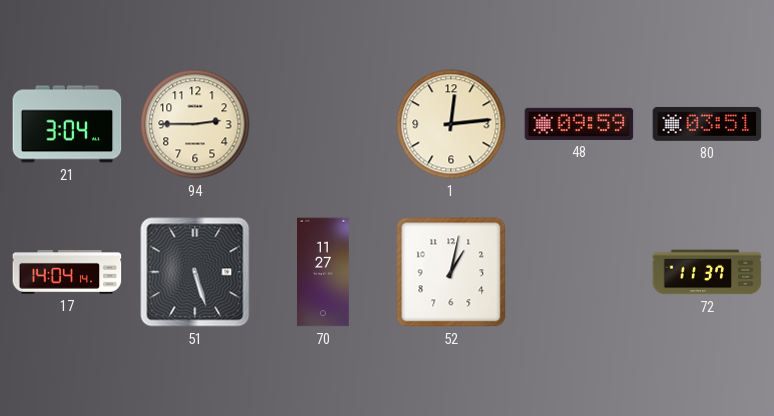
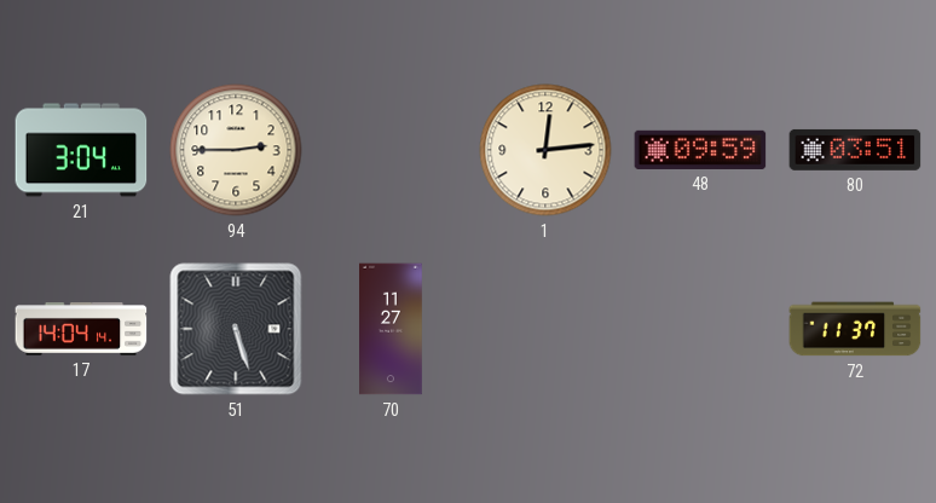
52: 1:02 -> none
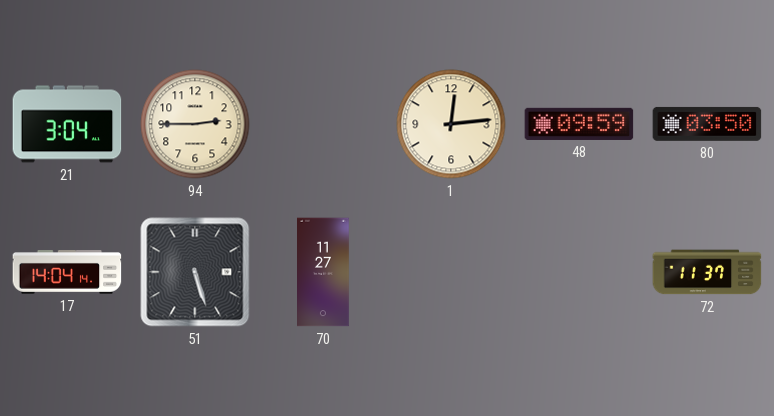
80: 03:51 -> 03:50
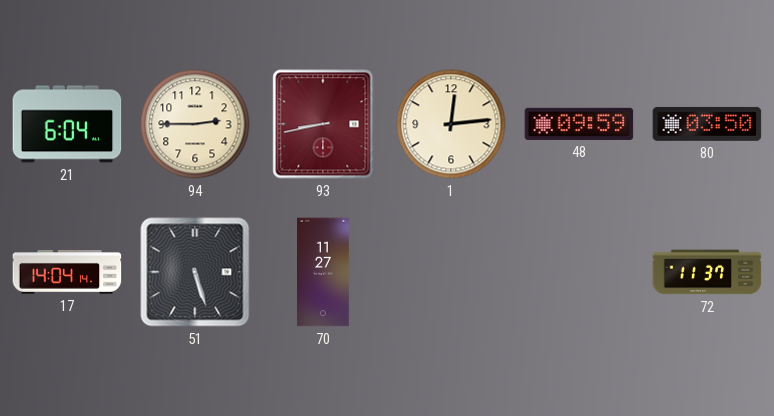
21: 3:04 -> 6:04
93: none -> 8:43
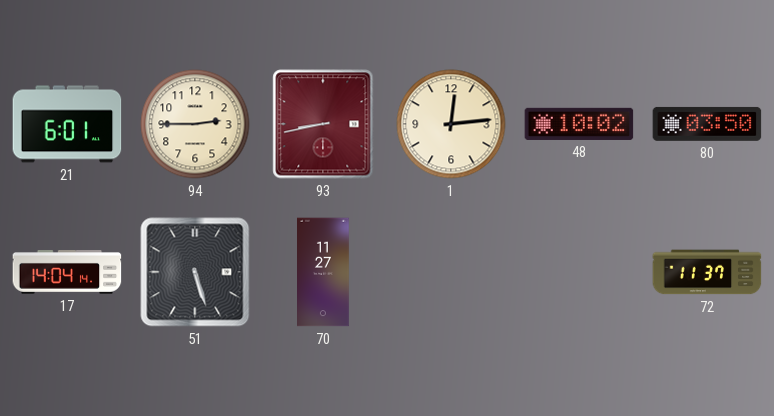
21: 6:04 -> 6:01
48: 09:59 -> 10:02
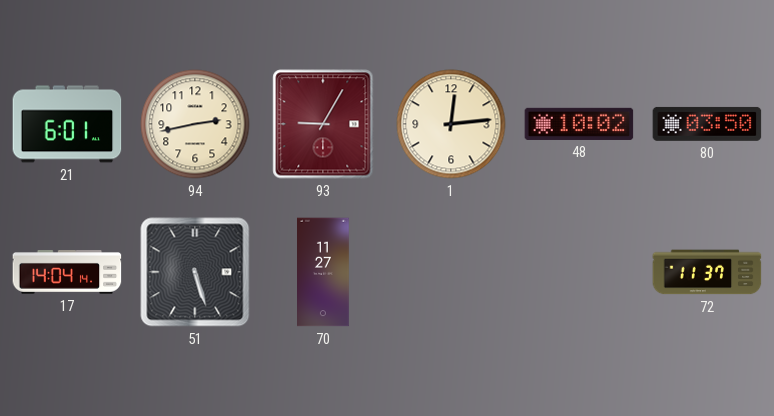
94: 2:45 -> 2:43
93: 8:43 -> 9:05
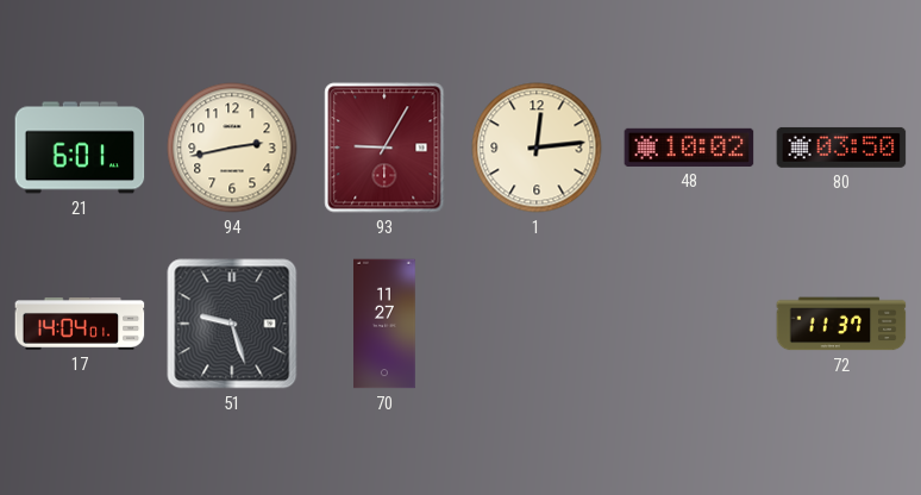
17: 14:04:14 -> 14:04:01
51: 5:27 -> 9:27
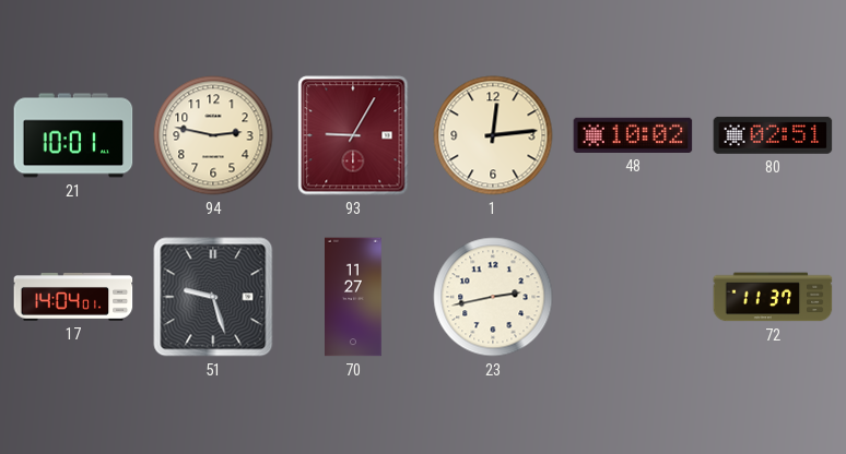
21: 6:01 -> 10:01
94: 2:43 -> 2:47
80: 03:50 -> 02:51
23: none -> 2:43
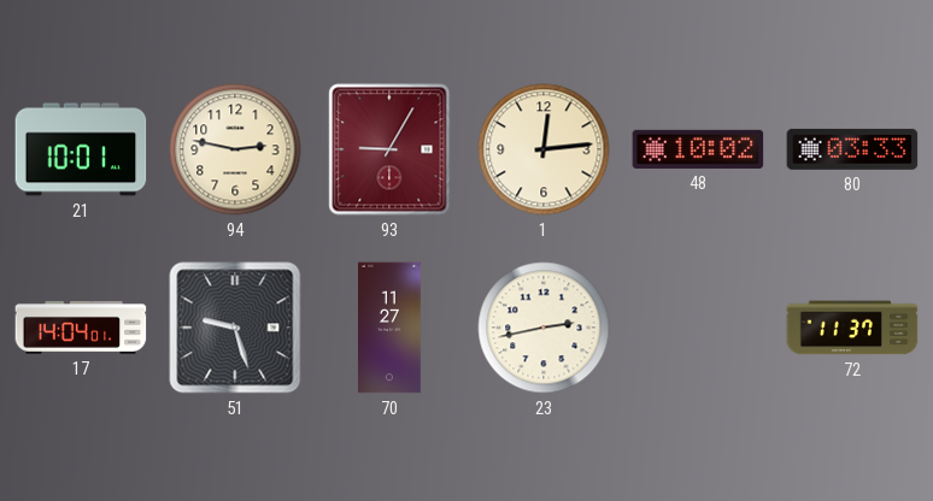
80: 02:51 -> 03:33
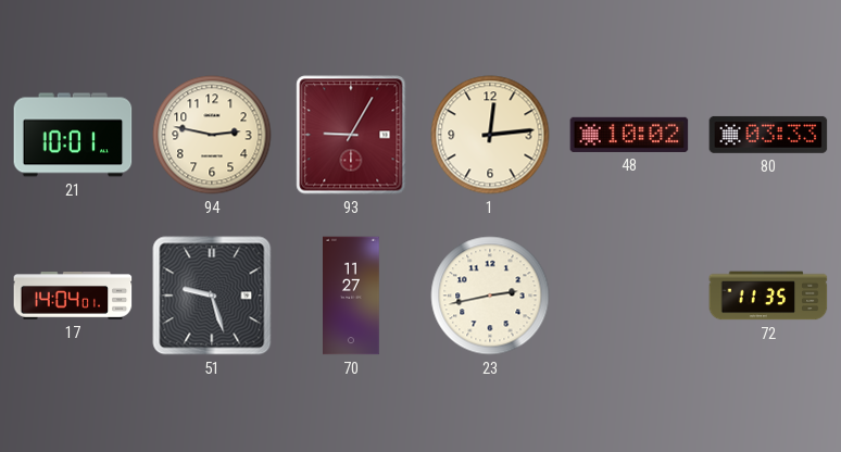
72: 11:37 -> 11:35
